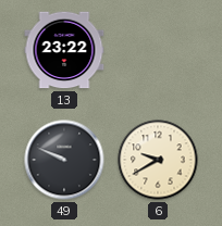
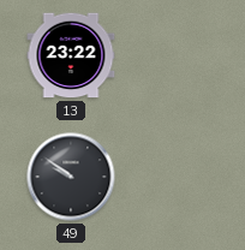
49: 9:49 -> 9:51
6: 9:40 -> none
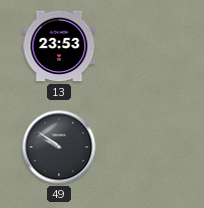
13: 23:22 -> 23:53
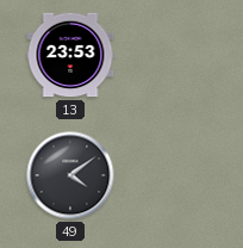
49: 9:51 -> 4:09
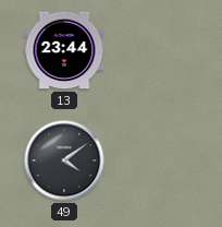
13: 23:53 -> 23:44
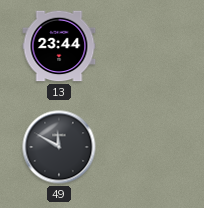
49: 4:09 -> 11:50
